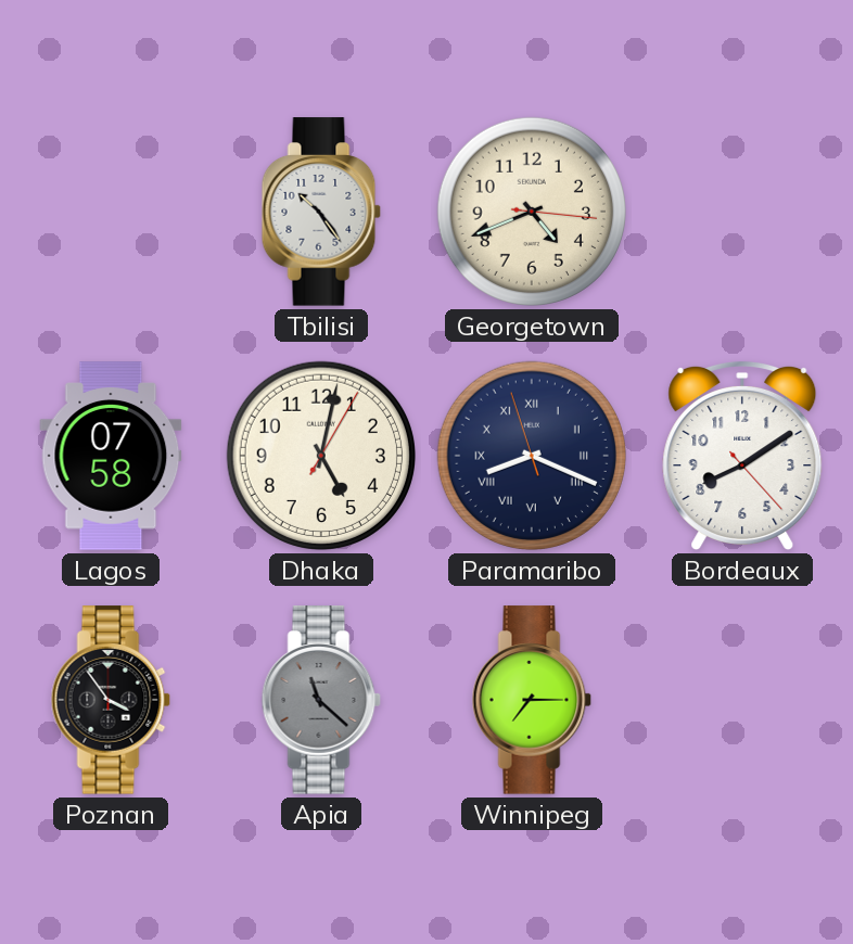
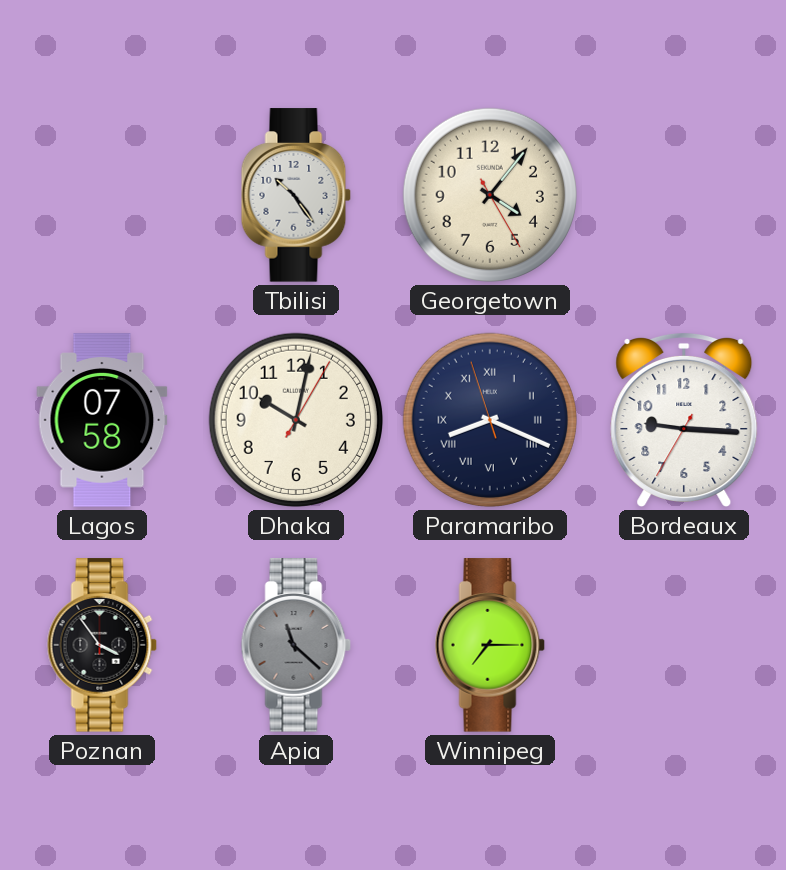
Georgetown: 4:41 -> 4:06
Dhaka: 5:02 -> 10:02
Bordeaux: 8:09 -> 9:15
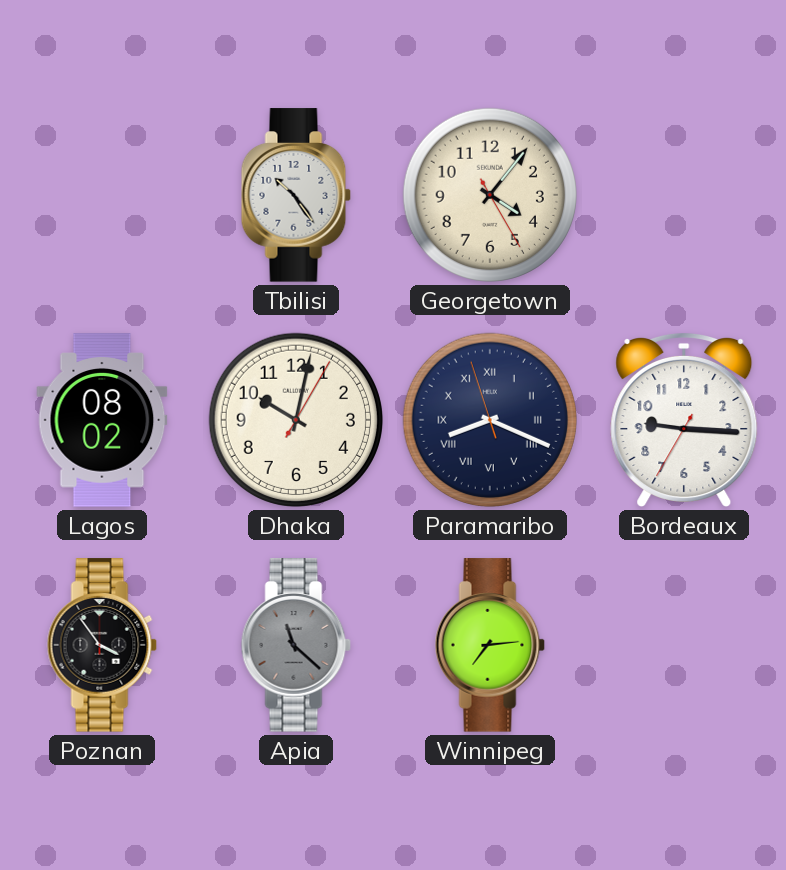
Lagos: 07:58 -> 08:02
Winnipeg: 7:15 -> 7:14
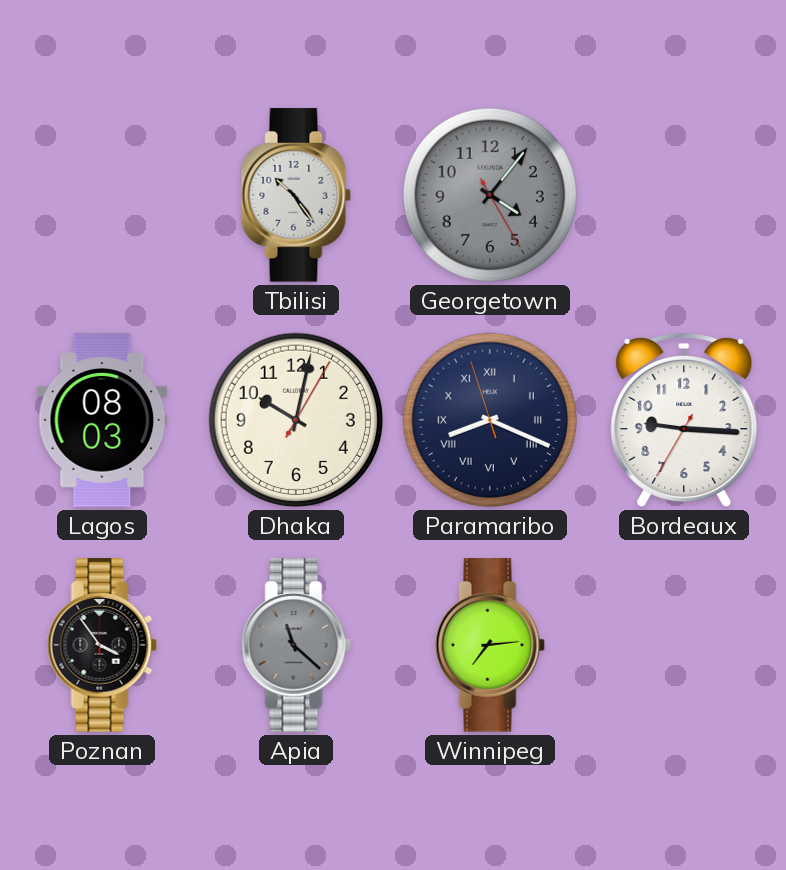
Georgetown dial: cream -> grey
Lagos: 08:02 -> 08:03
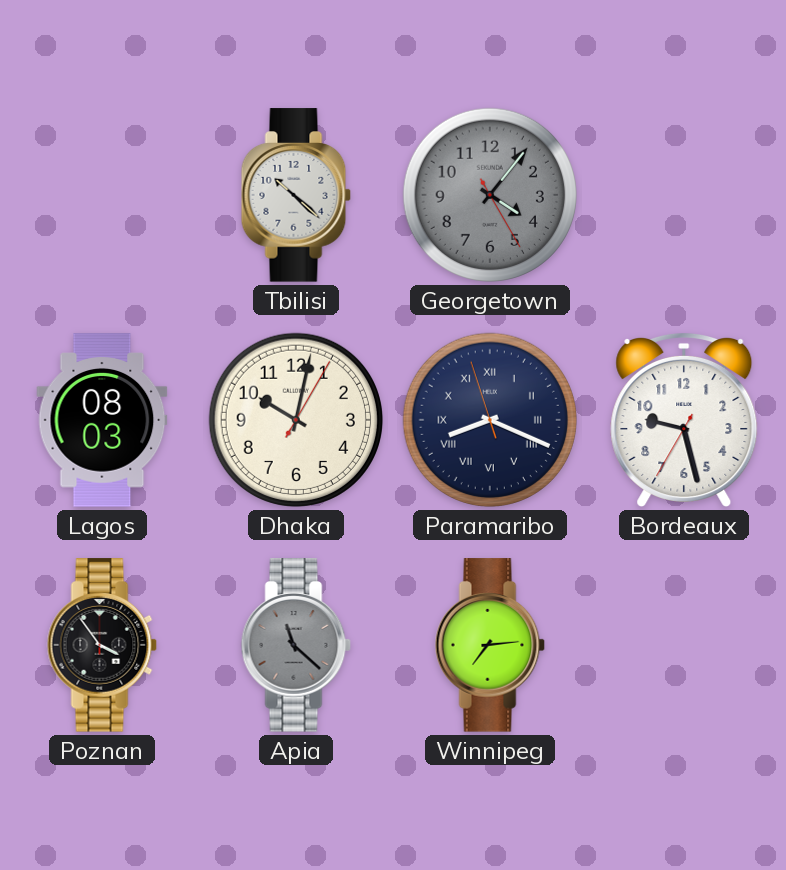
Tbilisi: 10:24 -> 10:22
Bordeaux: 9:15 -> 9:27
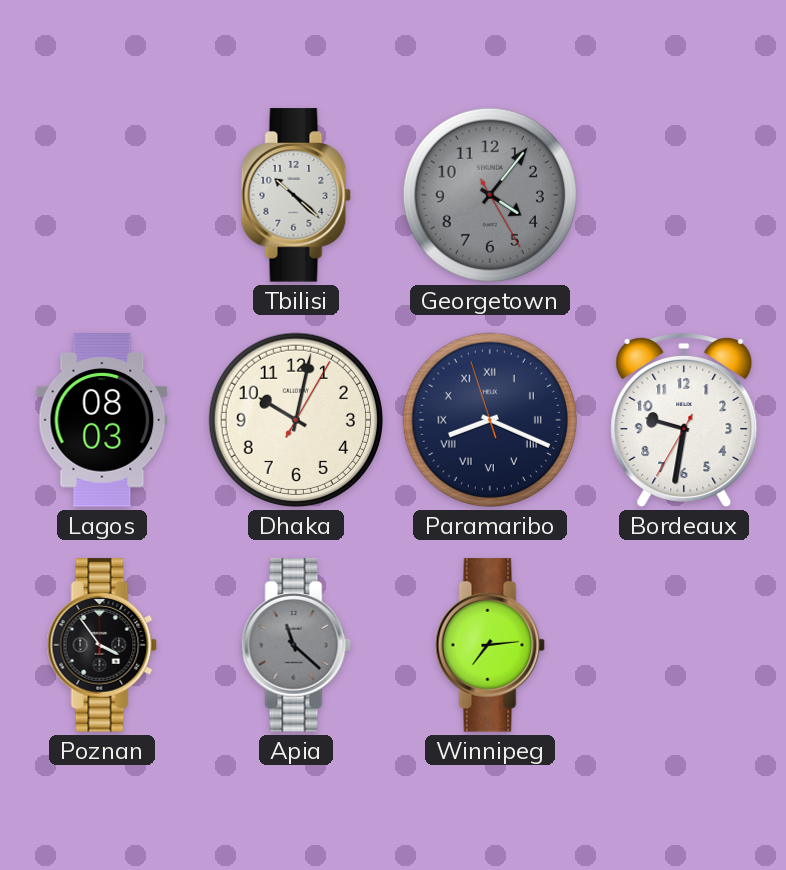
Bordeaux: 9:27 -> 9:31
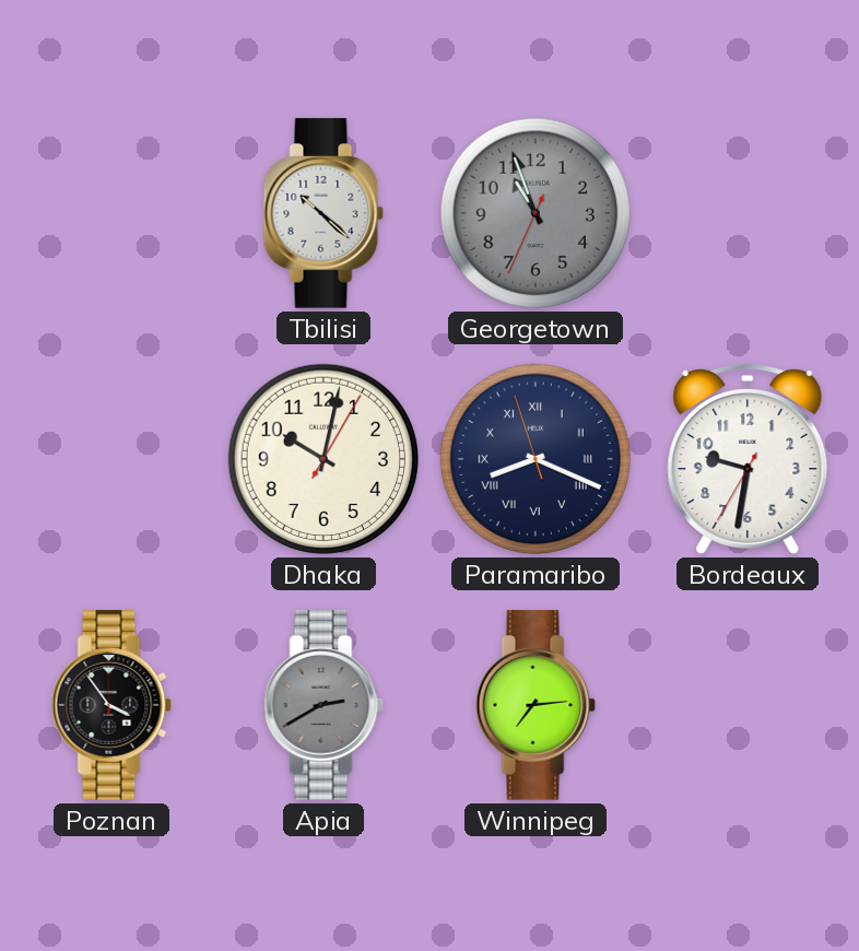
Georgetown: 4:06 -> 10:56
Lagos: 08:03 -> none
Apia: 11:22 -> 2:40
